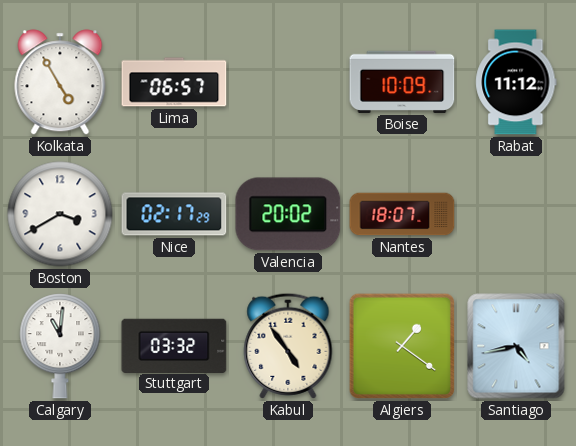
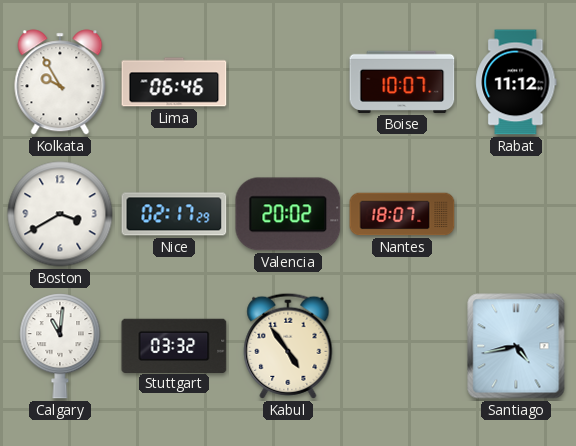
Kolkata: 4:55 -> 9:55
Lima: 06:57 -> 06:46
Boise: 10:09 -> 10:07
Algiers: 1:21 -> none
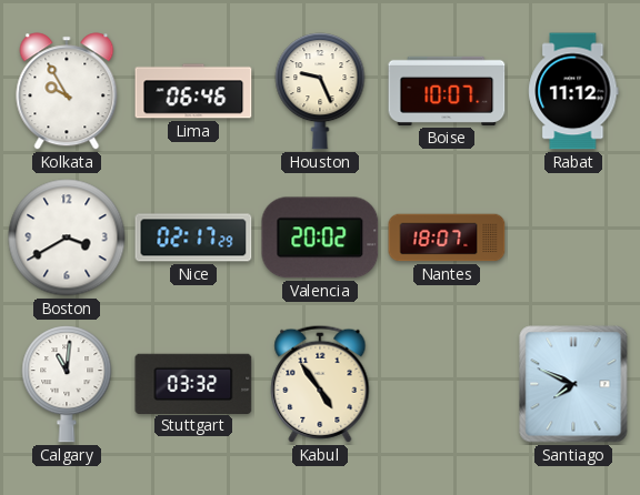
Houston: none -> 9:26
Santiago: 4:43 -> 7:49
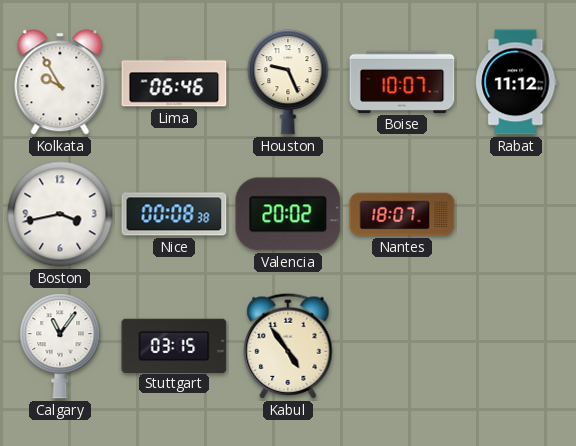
Boston: 3:40 -> 3:43
Nice: 02:17 -> 00:08
Calgary: 11:01 -> 11:06
Stuttgart: 03:32 -> 03:15
Santiago: 7:49 -> none
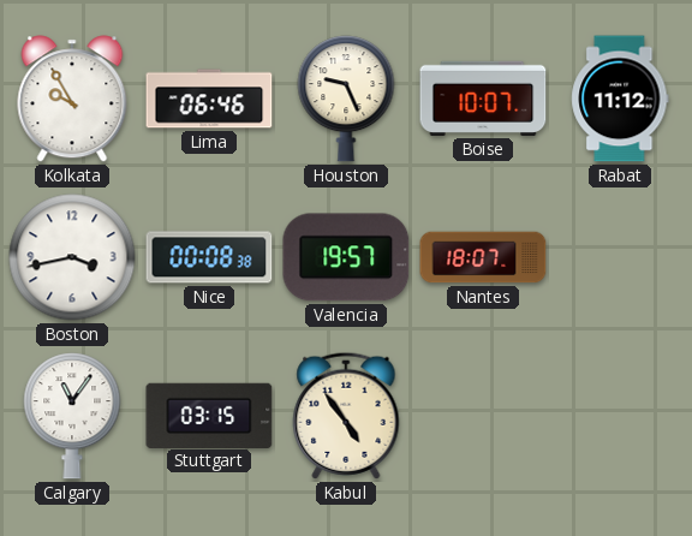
Valencia: 20:02 -> 19:57
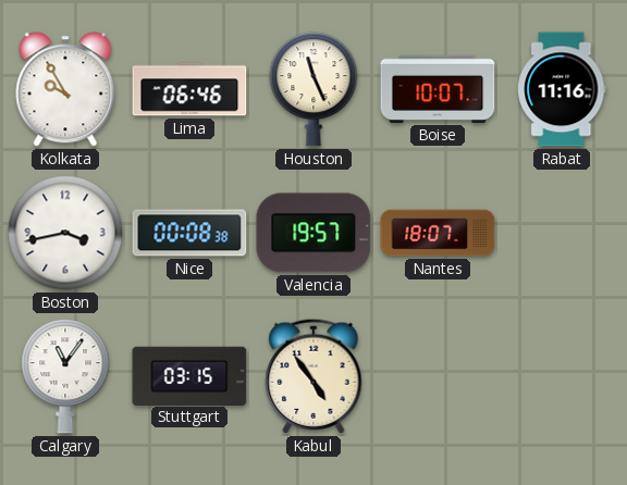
Houston: 9:26 -> 11:26
Rabat: 11:12 -> 11:16
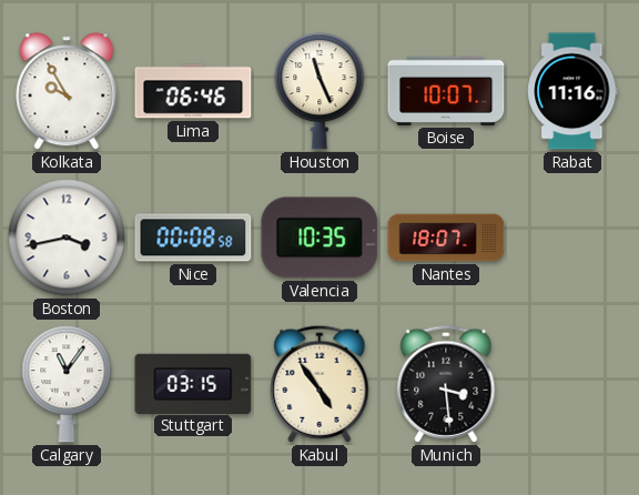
Nice: 00:08:38 -> 00:08:58
Valencia: 19:57 -> 10:35
Munich: none -> 3:29
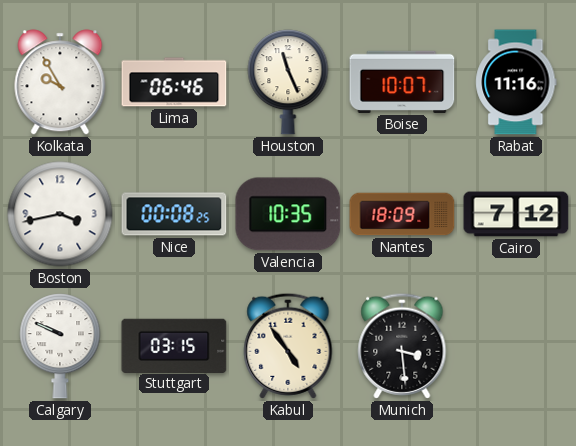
Nice: 00:08:58 -> 00:08:25
Nantes: 18:07 -> 18:09
Cairo: none -> 7:12
Calgary: 11:06 -> 9:49
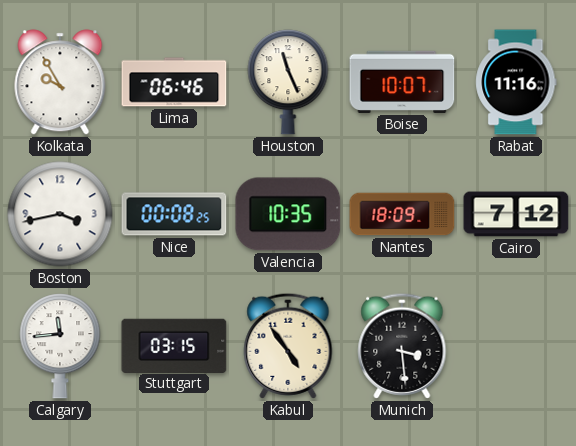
Calgary: 9:49 -> 11:44
